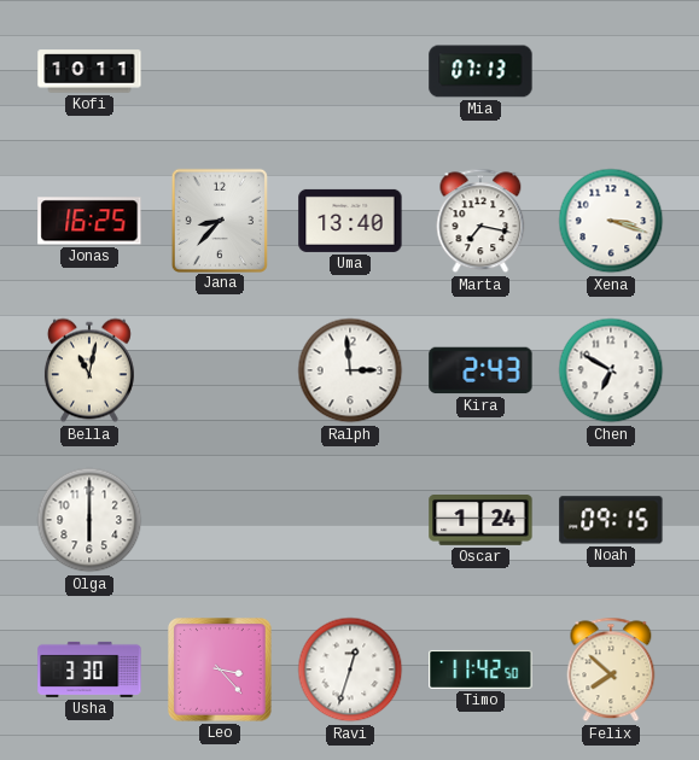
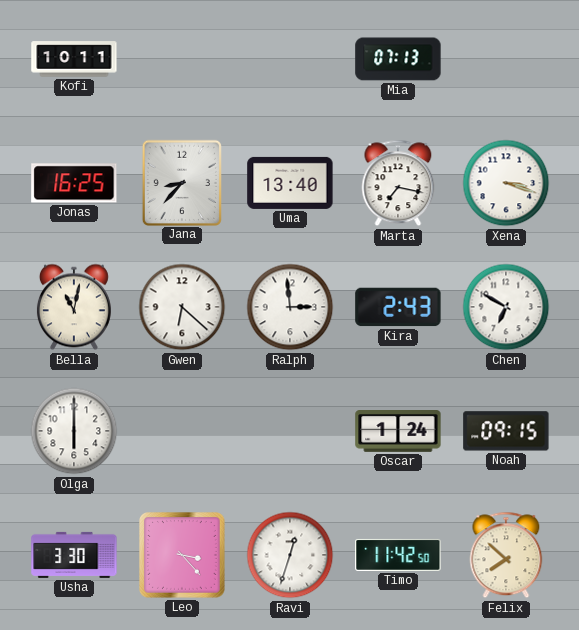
Gwen: none -> 6:22
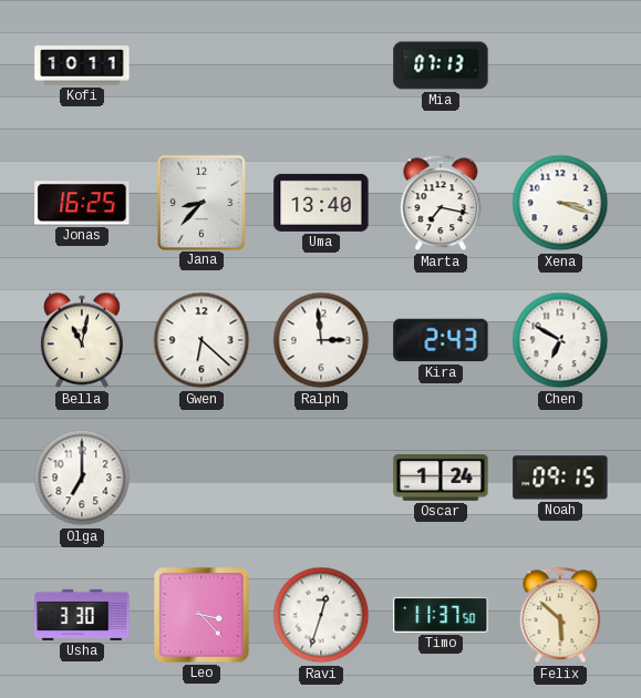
Olga: 6:00 -> 7:00
Timo: 11:42 -> 11:37
Felix: 7:52 -> 5:52
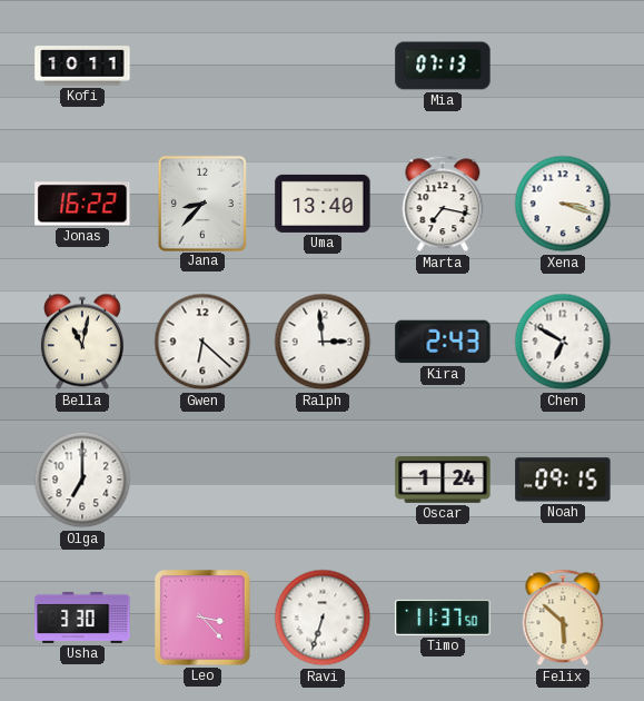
Jonas: 16:25 -> 16:22
Ravi: 12:33 -> 6:33
